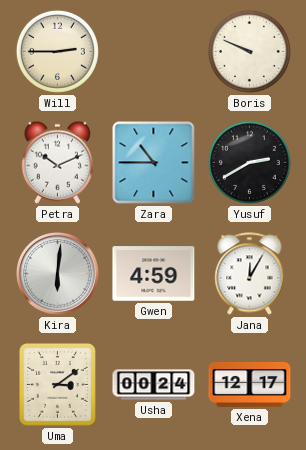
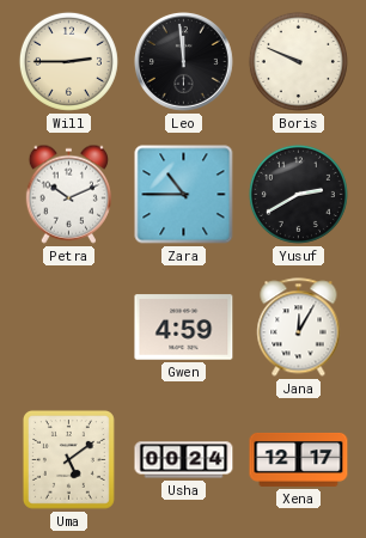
Leo: none -> 11:59
Kira: 6:01 -> none
Uma: 3:09 -> 5:09
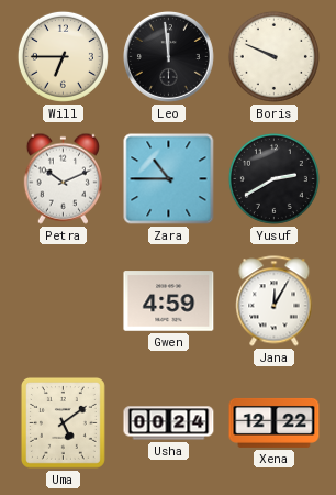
Will: 2:45 -> 6:45
Xena: 12:17 -> 12:22
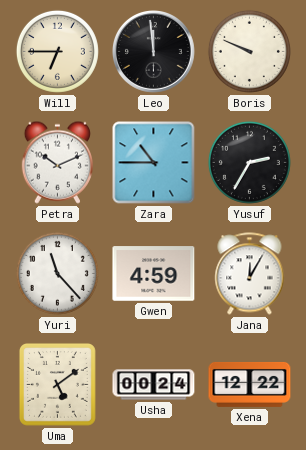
Yusuf: 2:40 -> 2:35
Yuri: none -> 11:23
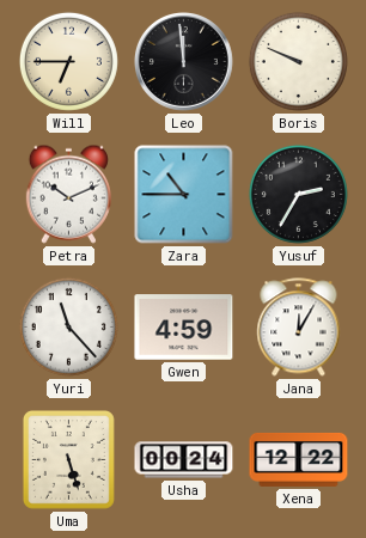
Uma: 5:09 -> 5:27
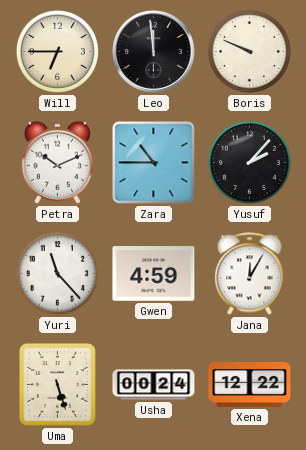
Yusuf: 2:35 -> 2:07
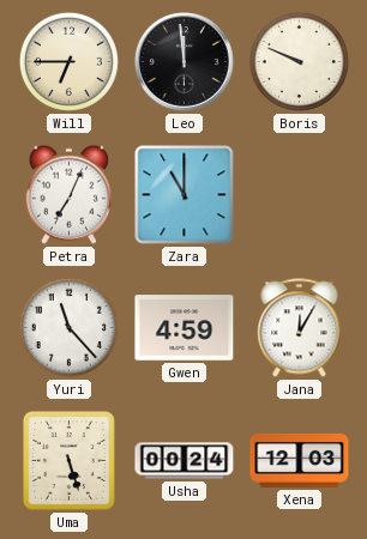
Petra: 10:11 -> 7:04
Zara: 10:45 -> 11:00
Yusuf: 2:07 -> none
Xena: 12:22 -> 12:03
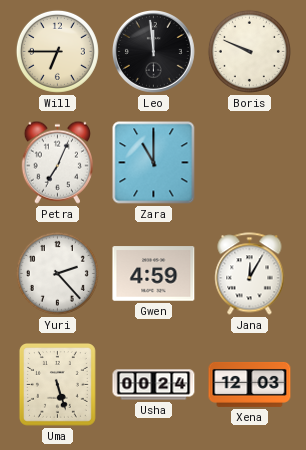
Yuri: 11:23 -> 2:23
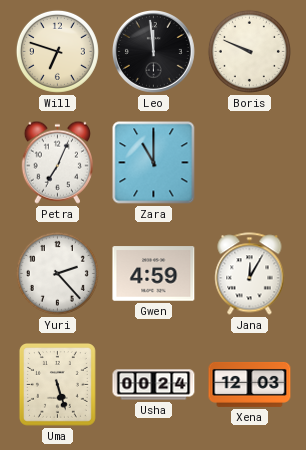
Will: 6:45 -> 6:48
